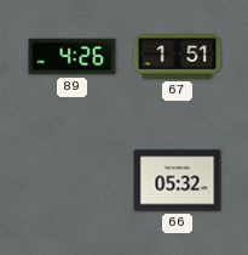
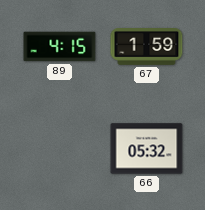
89: 4:26 -> 4:15
67: 1:51 -> 1:59
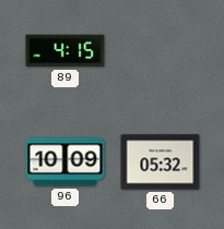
67: 1:59 -> none
96: none -> 10:09
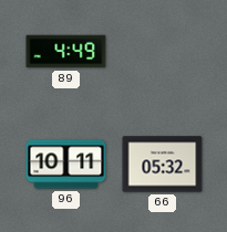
89: 4:15 -> 4:49
96: 10:09 -> 10:11
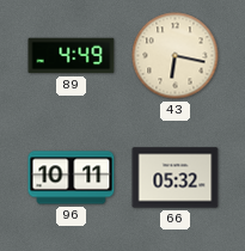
43: none -> 6:17
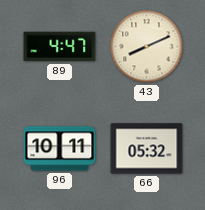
89: 4:49 -> 4:47
43: 6:17 -> 8:11
